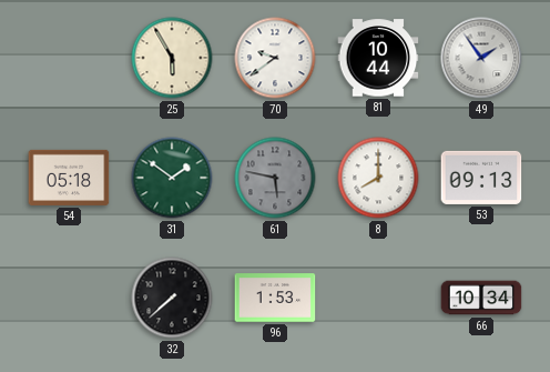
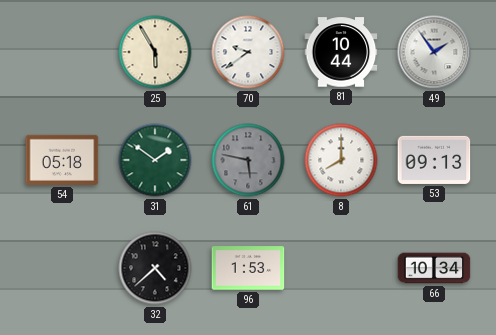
32: 7:38 -> 4:38
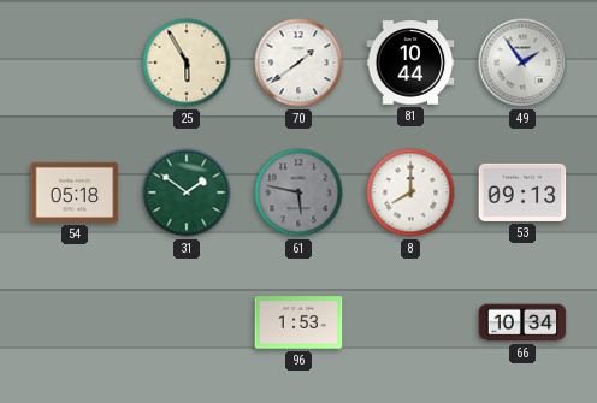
70: 9:39 -> 1:39
32: 4:38 -> none
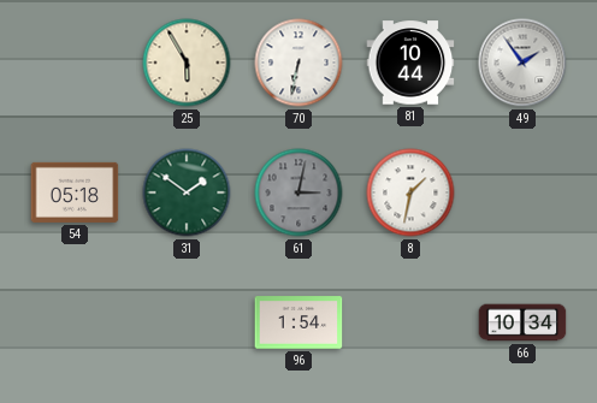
70: 1:39 -> 6:32
61: 5:47 -> 3:02
8: 8:00 -> 1:32
53: 09:13 -> none
96: 1:53 -> 1:54
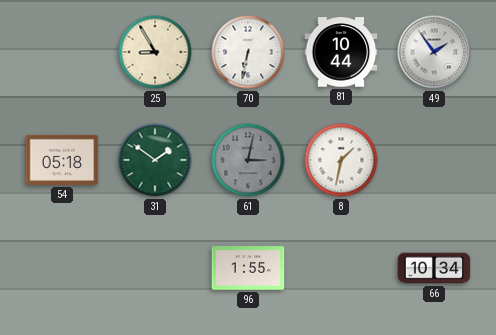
25: 5:55 -> 8:55
96: 1:54 -> 1:55
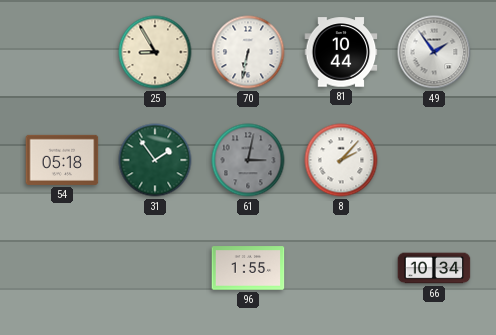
31: 1:51 -> 1:54
8: 1:32 -> 2:07
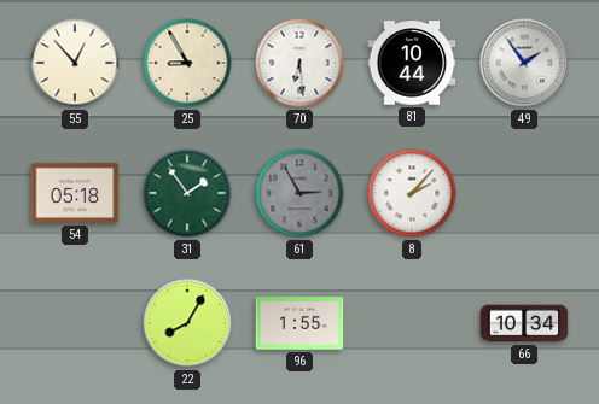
55: none -> 12:53
70: 6:32 -> 6:29
61: 3:02 -> 2:55
22: none -> 8:05
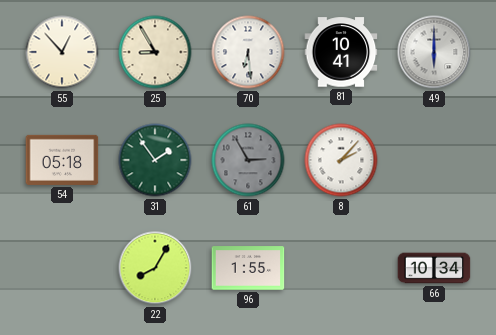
81: 10:44 -> 10:41
49: 1:54 -> 6:00
